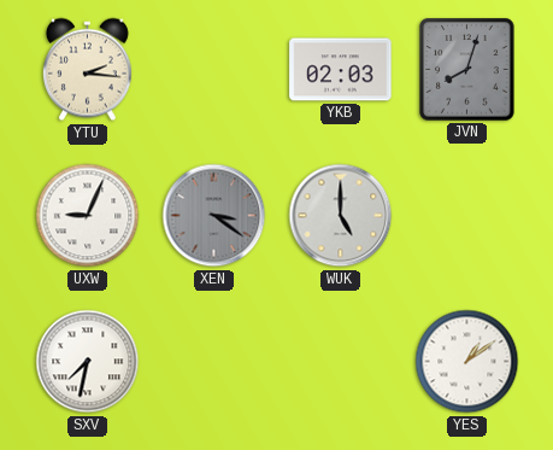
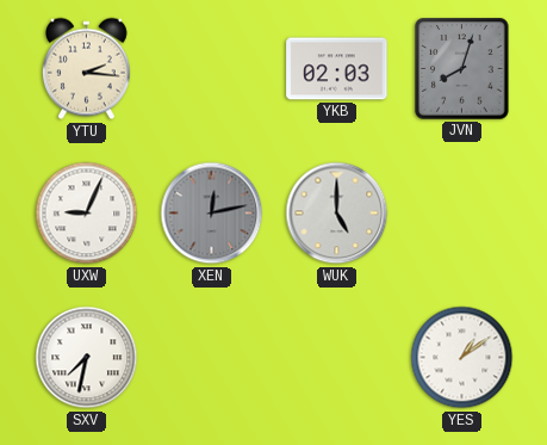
XEN: 3:21 -> 12:13
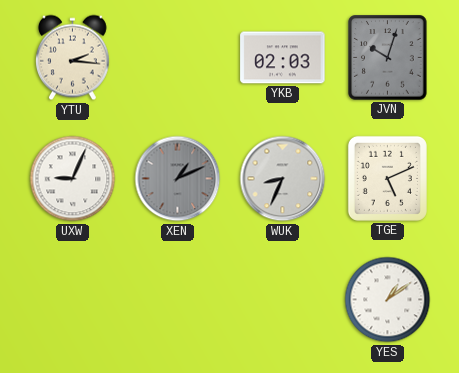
JVN: 8:03 -> 10:03
XEN: 12:13 -> 1:11
WUK: 5:00 -> 8:34
TGE: none -> 5:11
SXV: 7:32 -> none
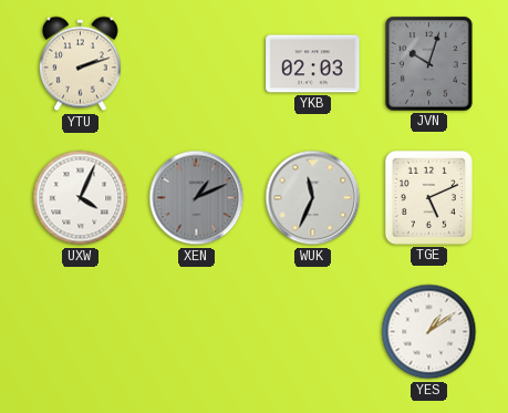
YTU: 2:16 -> 2:12
UXW: 9:04 -> 4:04
WUK: 8:34 -> 11:34
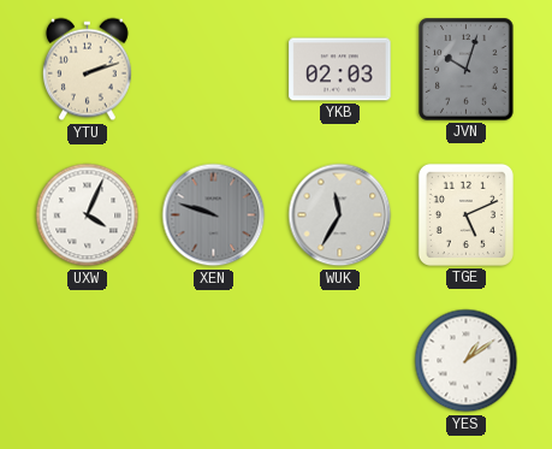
XEN: 1:11 -> 9:48
WUK: 11:34 -> 11:35
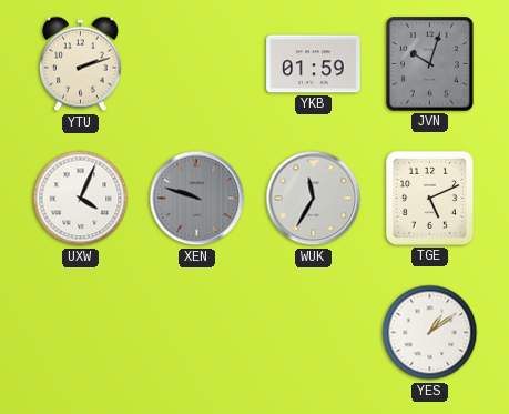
YKB: 02:03 -> 01:59
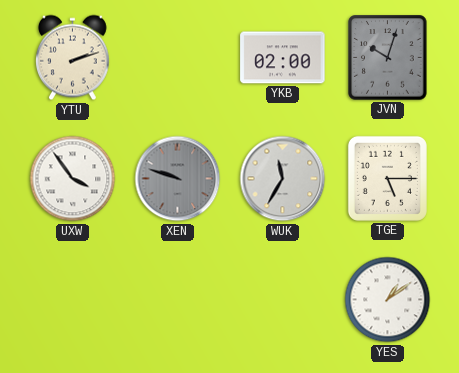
YKB: 01:59 -> 02:00
UXW: 4:04 -> 3:54
TGE: 5:11 -> 5:15
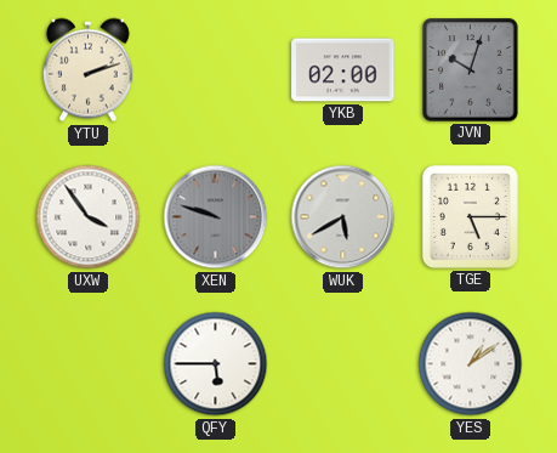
WUK: 11:35 -> 5:40
QFY: none -> 5:45
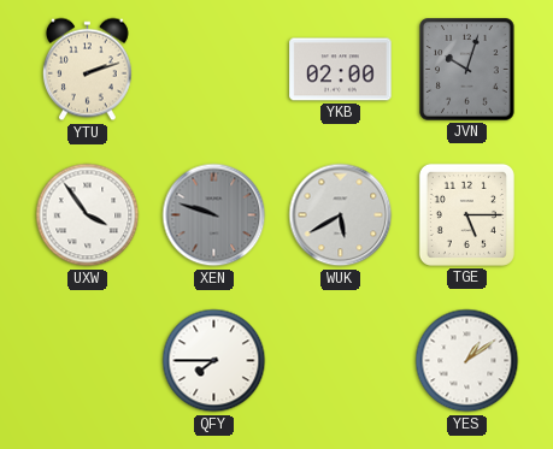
QFY: 5:45 -> 7:45
